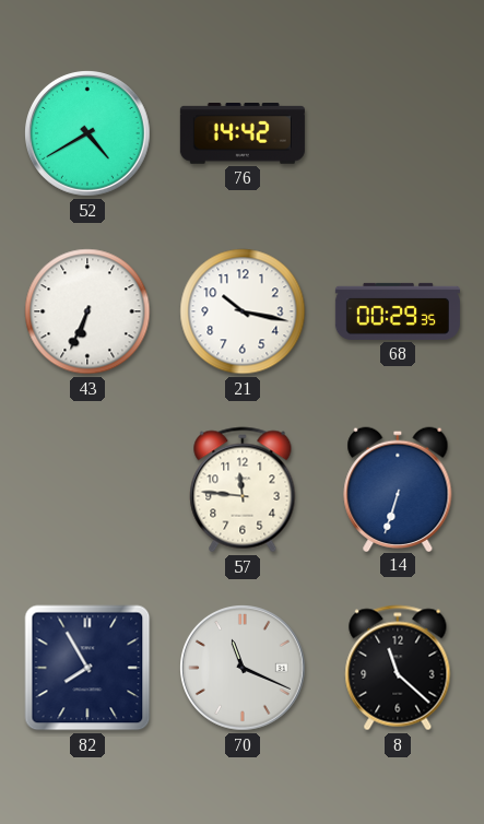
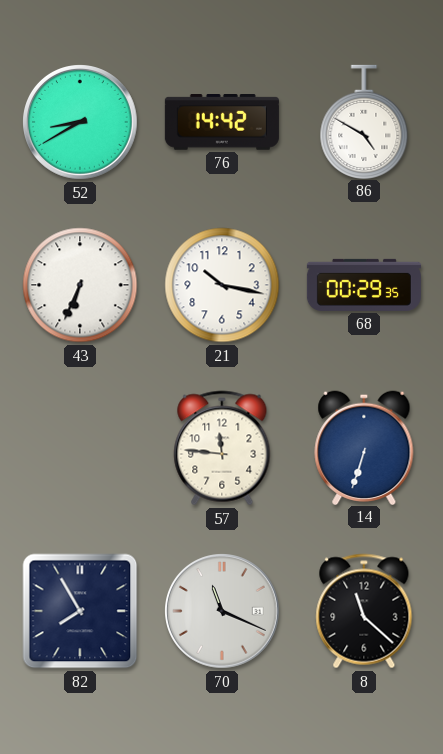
52: 4:40 -> 8:40
86: none -> 4:50
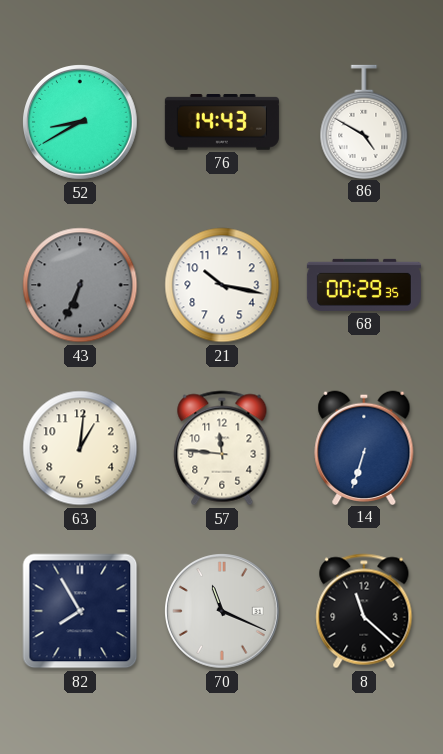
76: 14:42 -> 14:43
43 dial: white -> grey
63: none -> 1:01
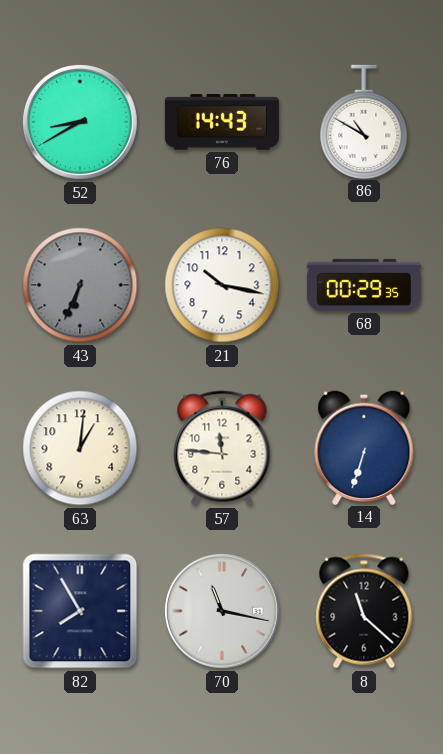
86: 4:50 -> 10:50
70: 11:19 -> 11:17
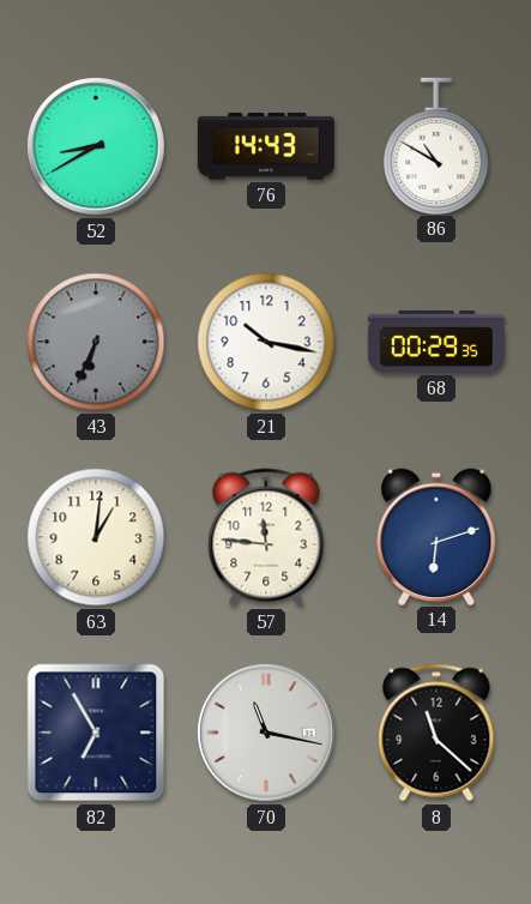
14: 6:33 -> 6:12
82: 7:55 -> 6:55
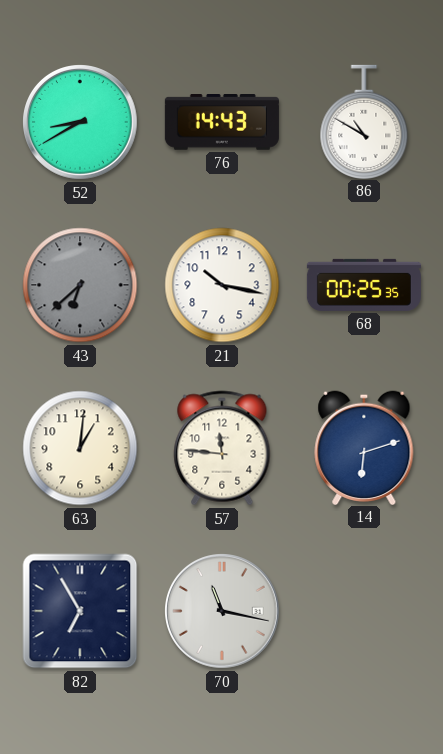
43: 6:34 -> 6:38
68: 00:29 -> 00:25
8: 11:22 -> none
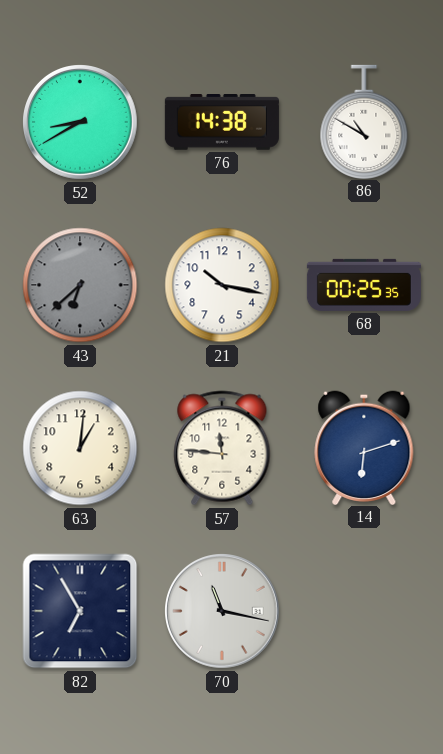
76: 14:43 -> 14:38
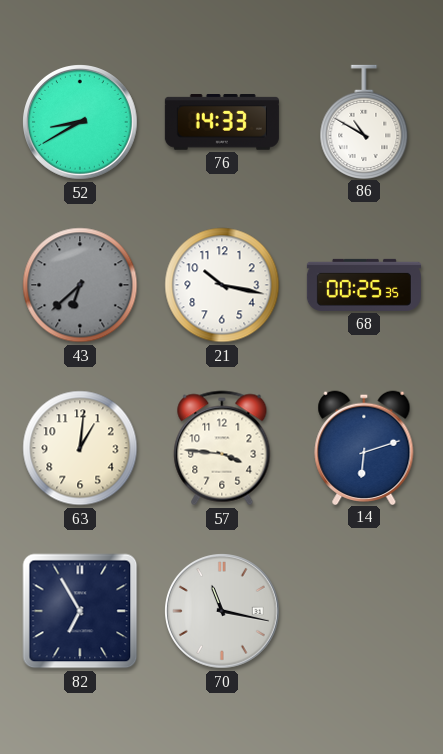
76: 14:38 -> 14:33
57: 11:46 -> 3:46
